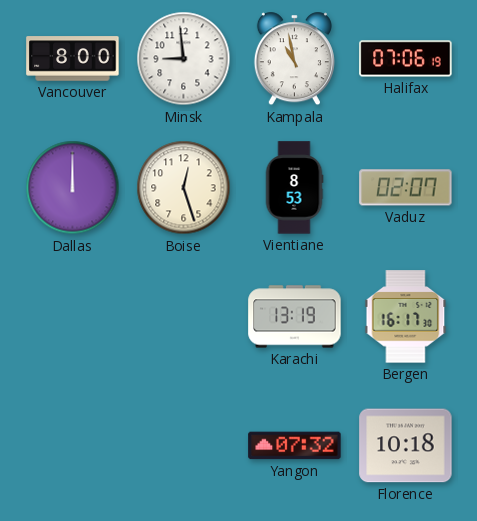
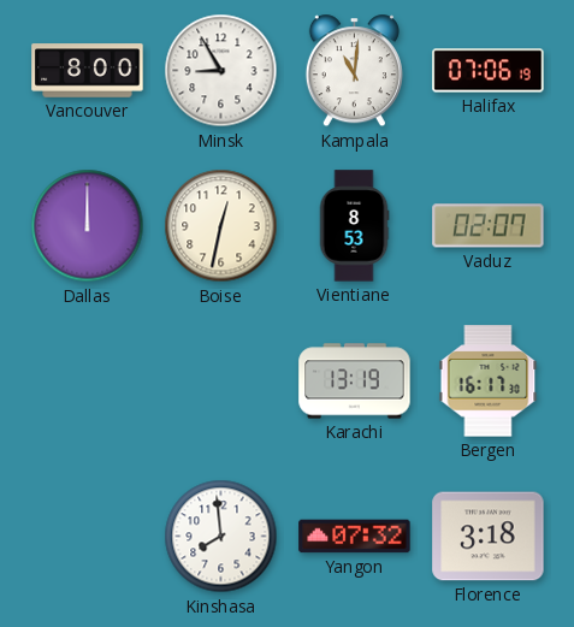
Minsk: 8:59 -> 8:55
Kampala: 10:58 -> 11:01
Boise: 12:27 -> 12:32
Kinshasa: none -> 7:59
Florence: 10:18 -> 3:18
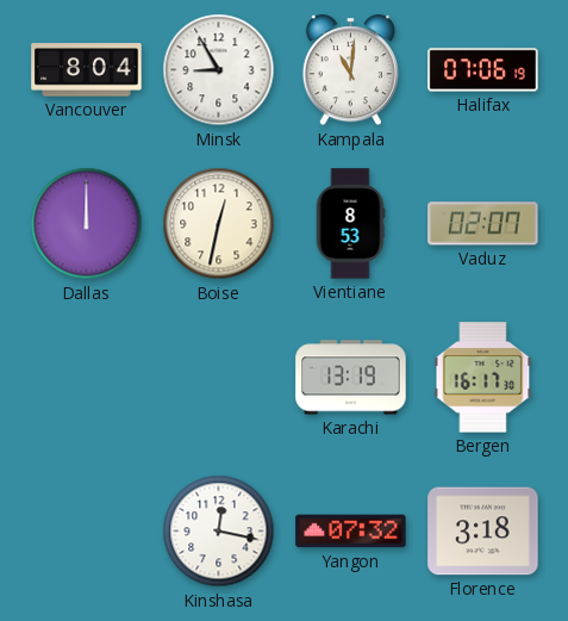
Vancouver: 8:00 -> 8:04
Kinshasa: 7:59 -> 12:17
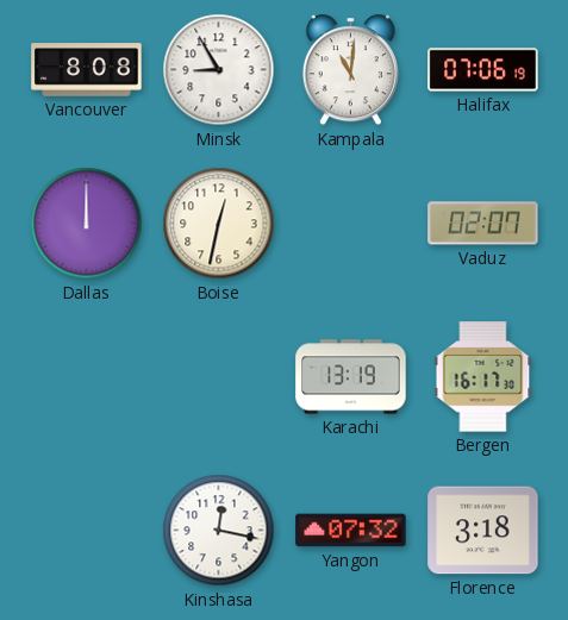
Vancouver: 8:04 -> 8:08
Vientiane: 8:53 -> none
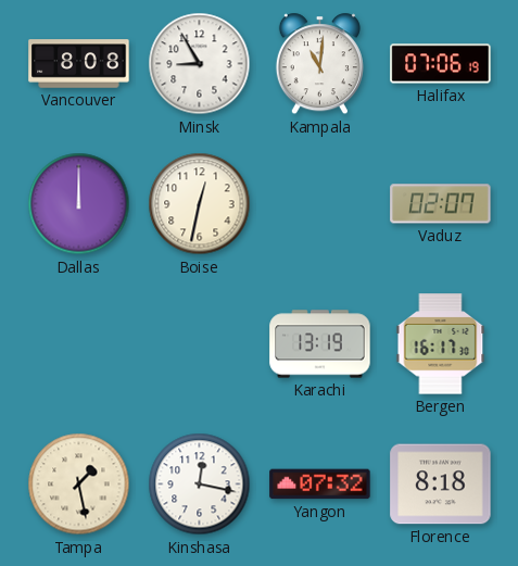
Tampa: none -> 1:28
Florence: 3:18 -> 8:18
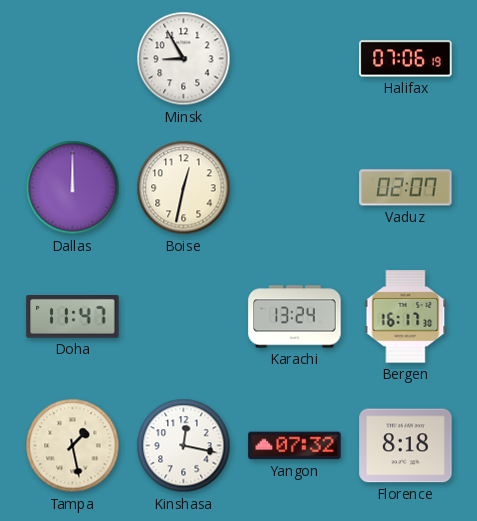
Vancouver: 8:08 -> none
Kampala: 11:01 -> none
Doha: none -> 11:47
Karachi: 13:19 -> 13:24
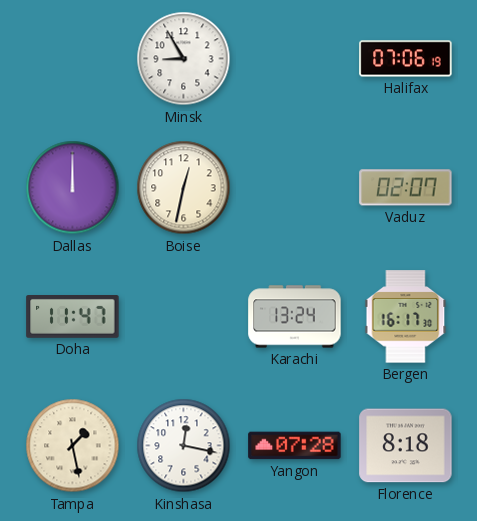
Yangon: 07:32 -> 07:28
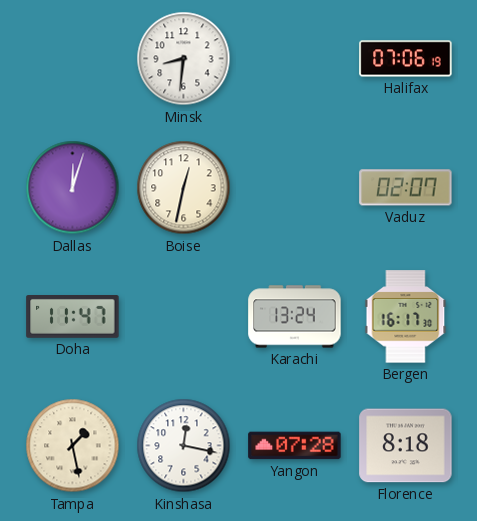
Minsk: 8:55 -> 8:31
Dallas: 12:00 -> 12:03
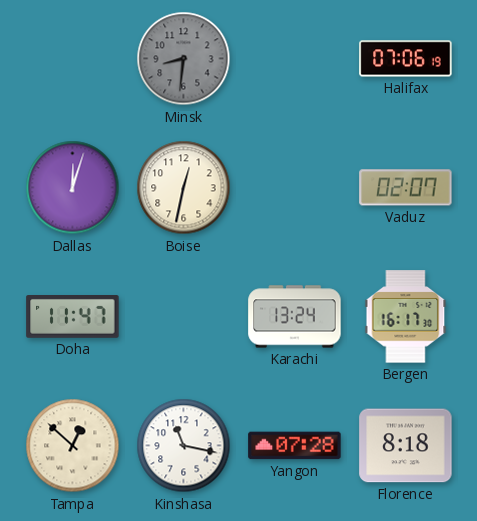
Minsk dial: white -> grey
Tampa: 1:28 -> 12:52
Kinshasa: 12:17 -> 11:17
